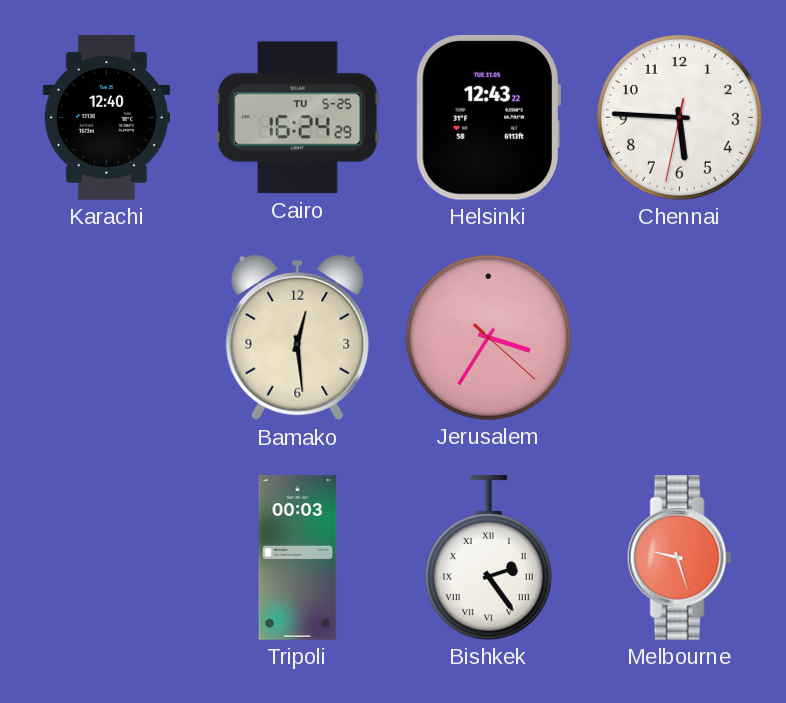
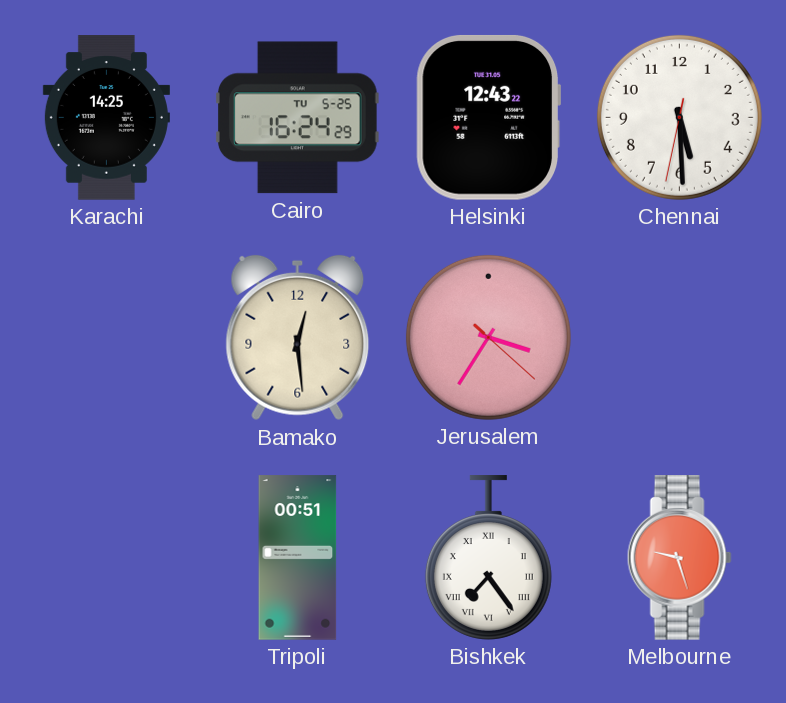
Karachi: 12:40 -> 14:25
Chennai: 5:45 -> 5:29
Tripoli: 00:03 -> 00:51
Bishkek: 2:24 -> 7:24
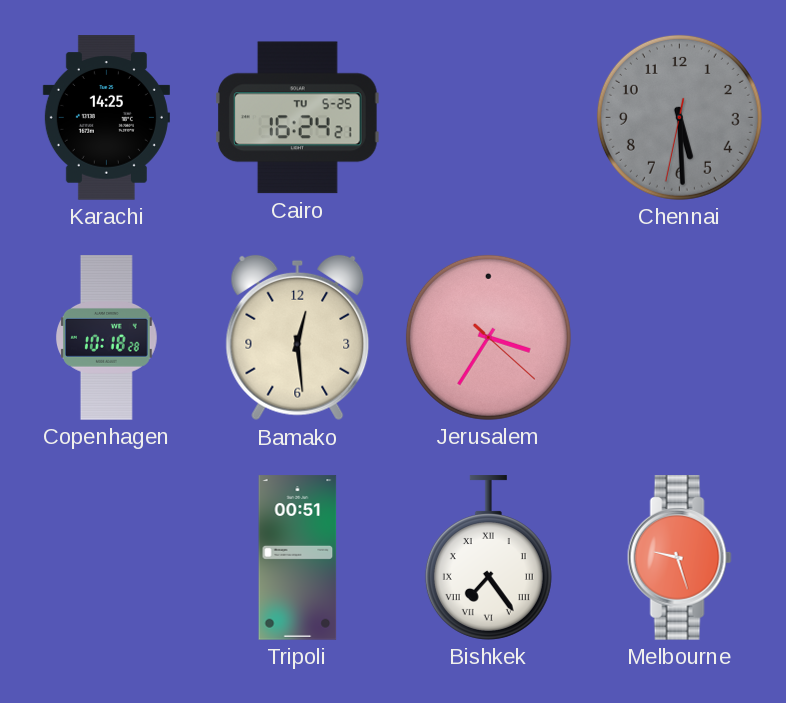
Cairo: 16:24:29 -> 16:24:21
Helsinki: 12:43 -> none
Chennai dial: white -> grey
Copenhagen: none -> 10:18
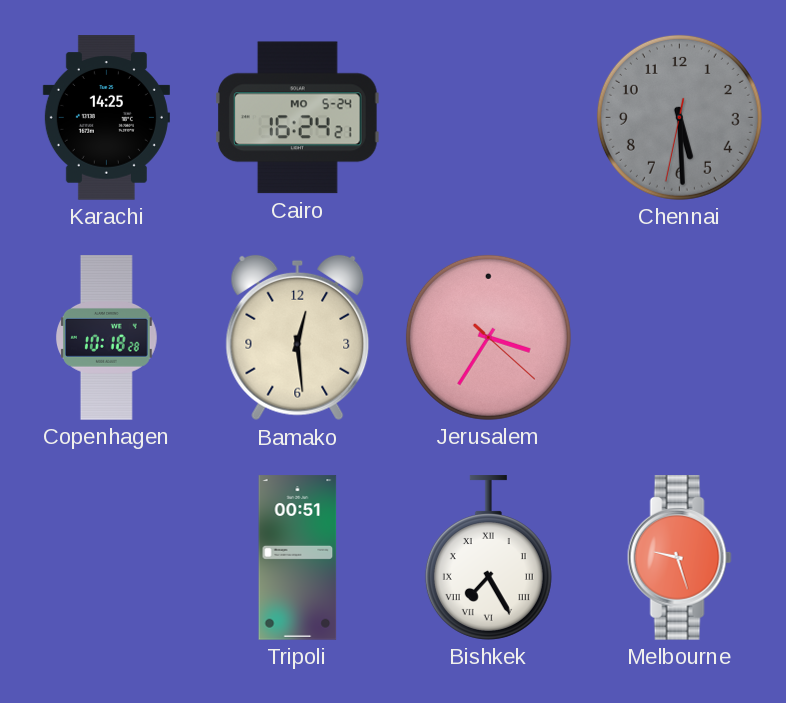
Cairo date: TU 5-25 -> MO 5-24
Bishkek: 7:24 -> 7:25
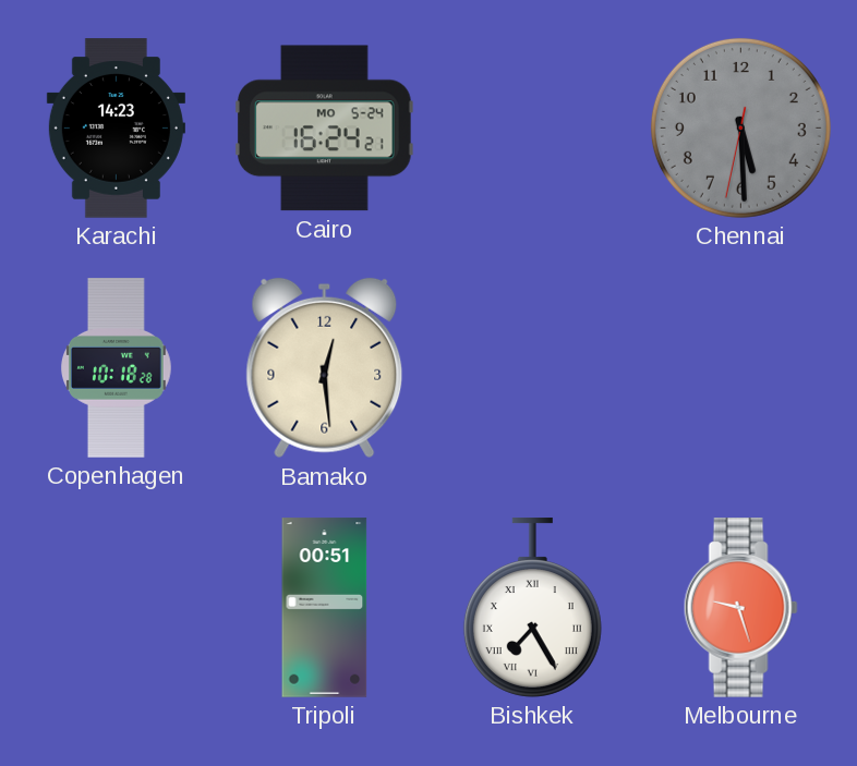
Karachi: 14:25 -> 14:23
Jerusalem: 3:35 -> none
